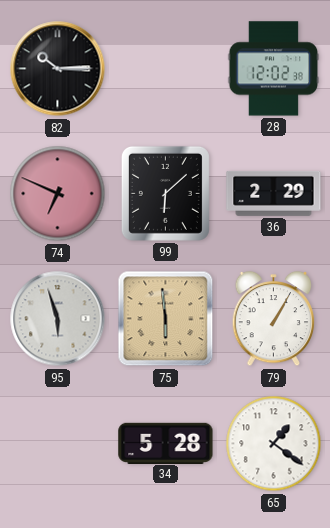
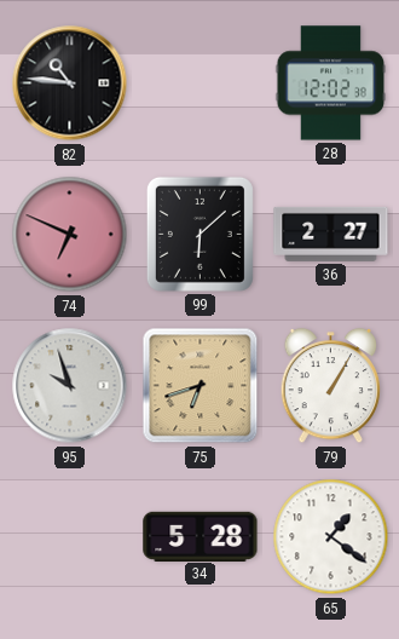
82: 10:15 -> 10:46
36: 2:29 -> 2:27
95: 5:57 -> 9:57
75: 5:59 -> 6:42
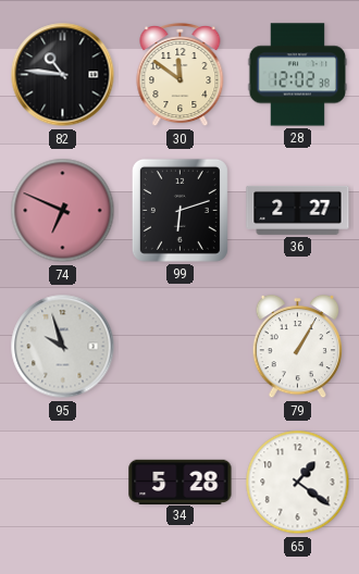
30: none -> 11:51
99: 6:08 -> 6:12
75: 6:42 -> none
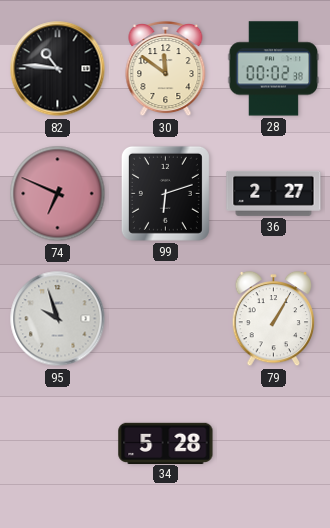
28: 12:02 -> 00:02
65: 1:21 -> none
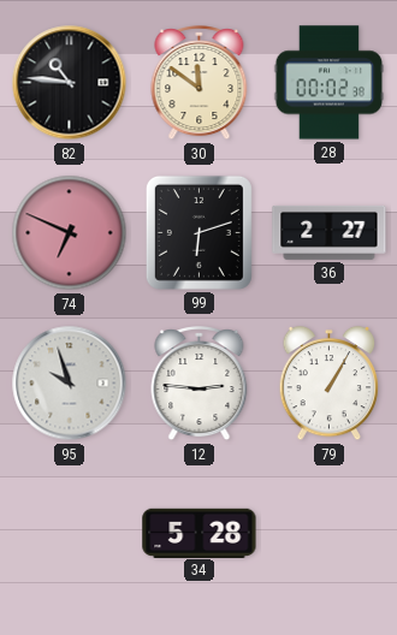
12: none -> 2:46
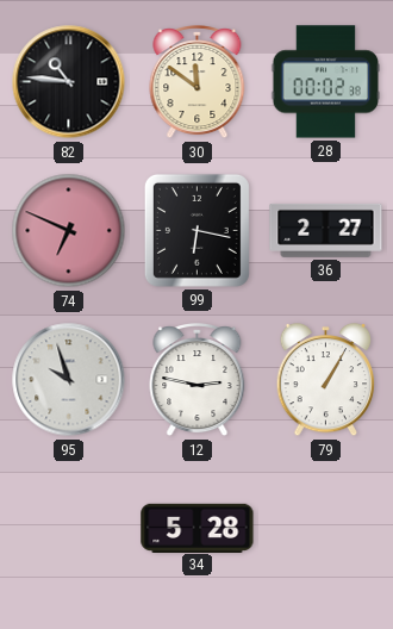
99: 6:12 -> 6:17
12: 2:46 -> 2:47
